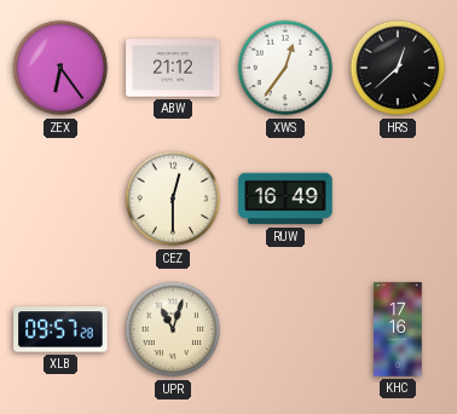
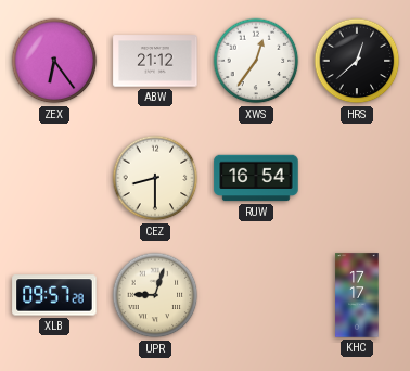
CEZ: 12:30 -> 8:30
RUW: 16:49 -> 16:54
UPR: 11:03 -> 9:03
KHC: 17:16 -> 17:17
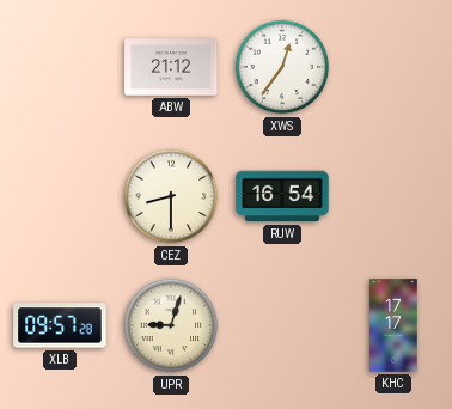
ZEX: 6:24 -> none
HRS: 12:38 -> none
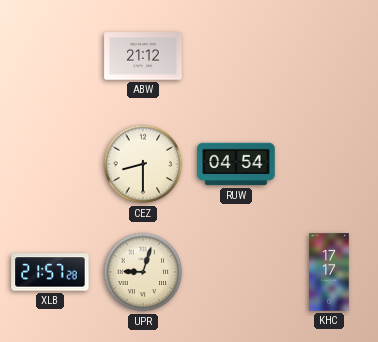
XWS: 12:36 -> none
RUW: 16:54 -> 04:54
XLB: 09:57 -> 21:57
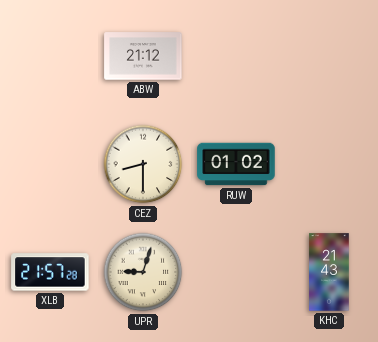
RUW: 04:54 -> 01:02
KHC: 17:17 -> 21:43
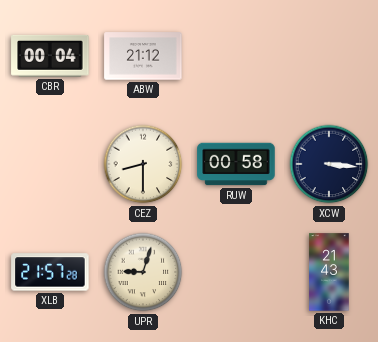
CBR: none -> 00:04
RUW: 01:02 -> 00:58
XCW: none -> 3:16
